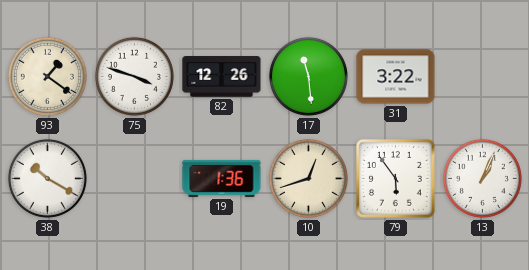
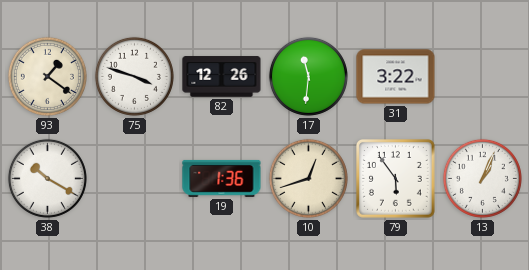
17: 11:29 -> 11:31
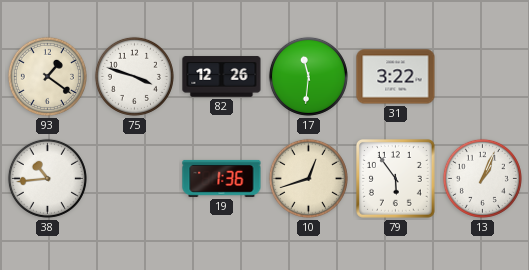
38: 10:20 -> 10:44
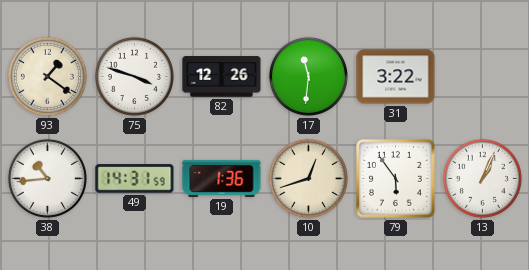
49: none -> 14:31
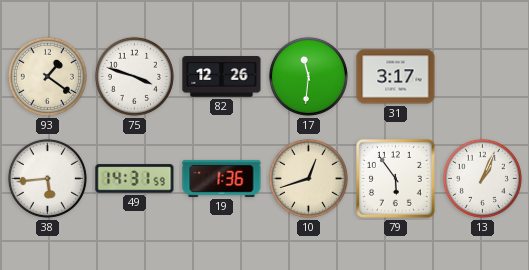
31: 3:22 -> 3:17
38: 10:44 -> 5:44
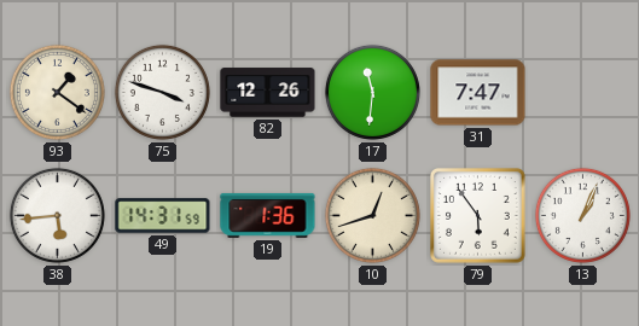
31: 3:17 -> 7:47
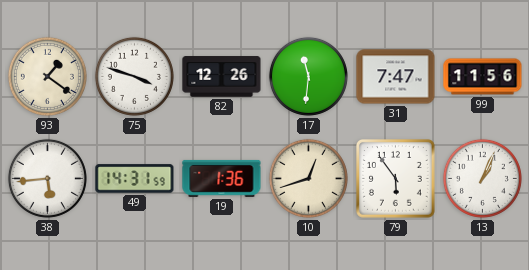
99: none -> 11:56
